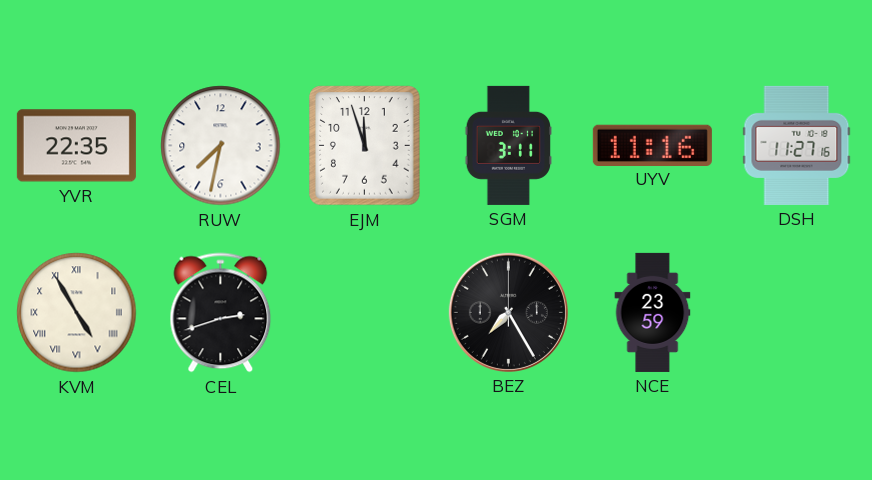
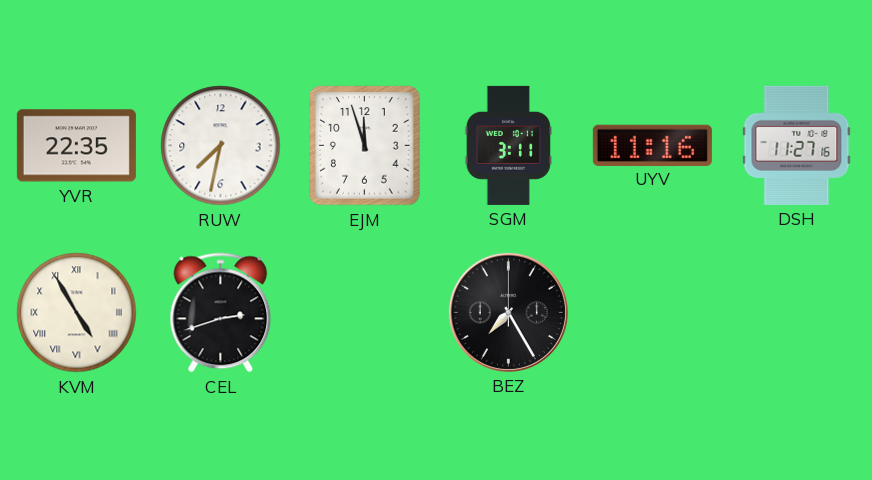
NCE: 23:59 -> none
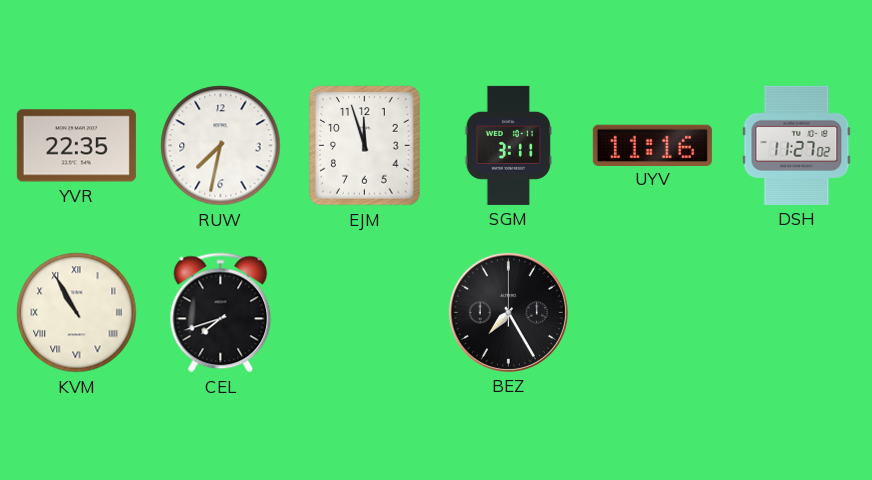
DSH: 11:27:16 -> 11:27:02
KVM: 4:55 -> 10:55
CEL: 2:42 -> 7:42
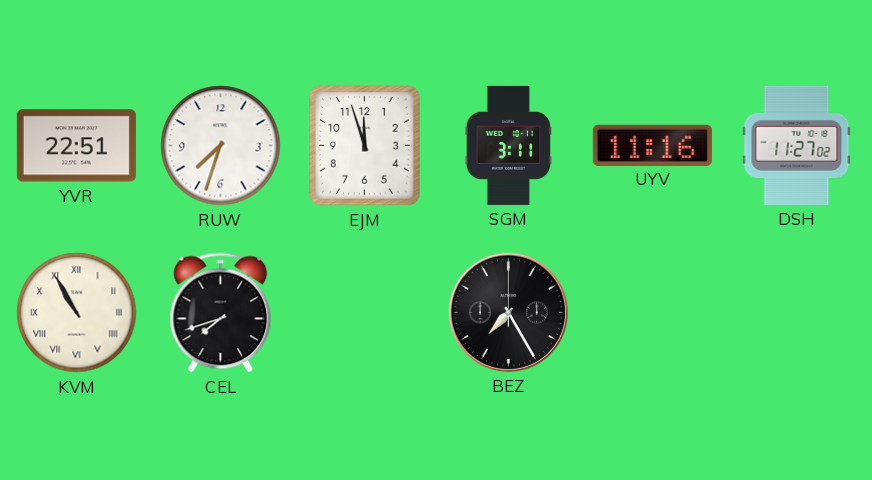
YVR: 22:35 -> 22:51
RUW: 7:32 -> 7:33
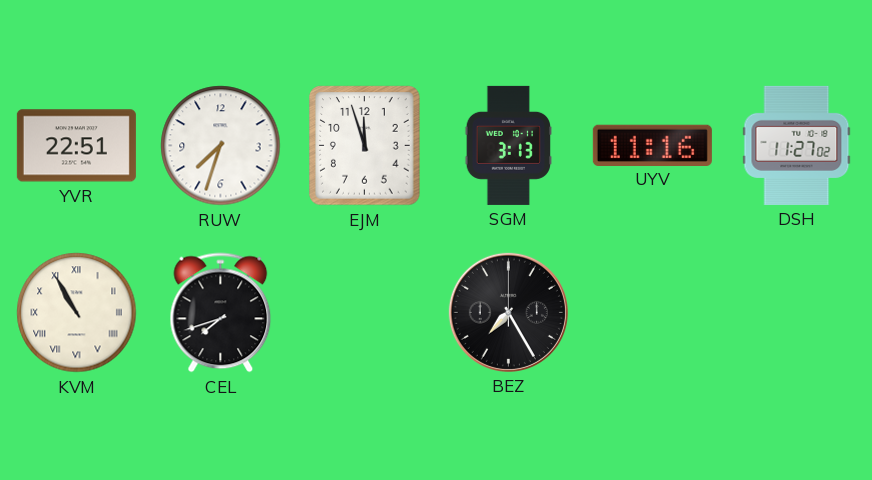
SGM: 3:11 -> 3:13
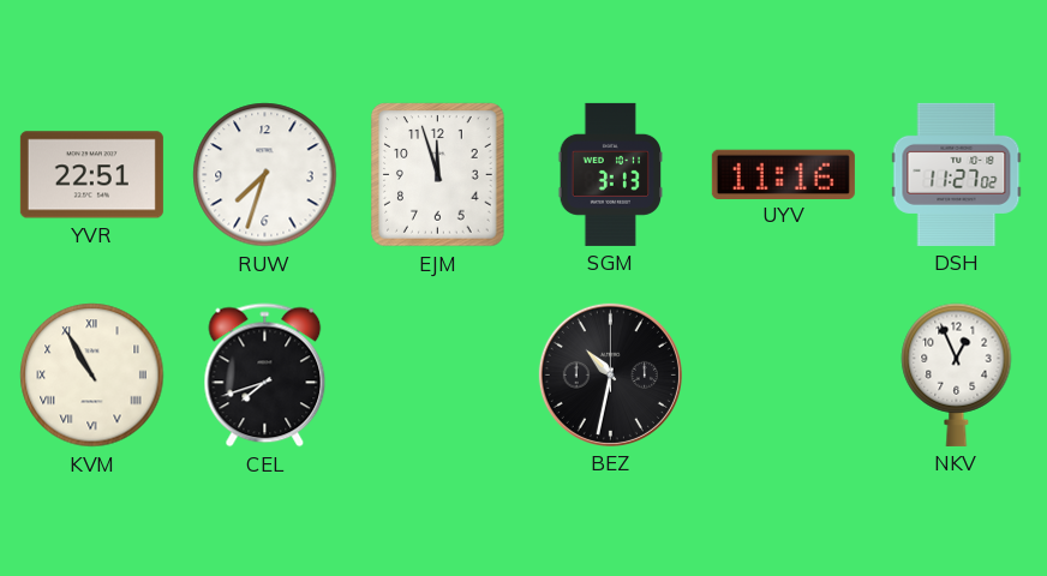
BEZ: 7:25 -> 10:32
NKV: none -> 12:56
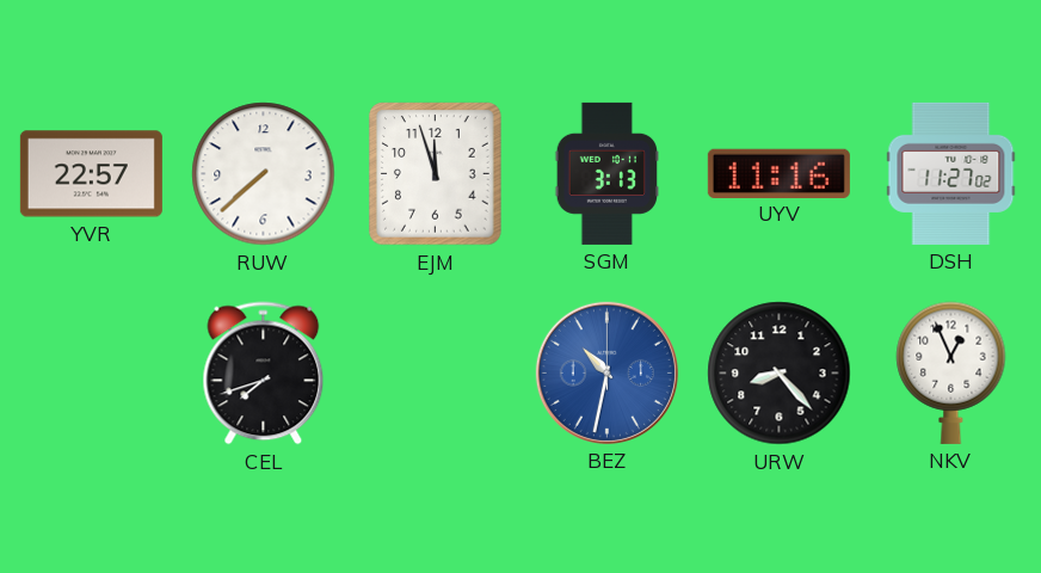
YVR: 22:51 -> 22:57
RUW: 7:33 -> 7:38
KVM: 10:55 -> none
BEZ dial: black -> blue
URW: none -> 8:23
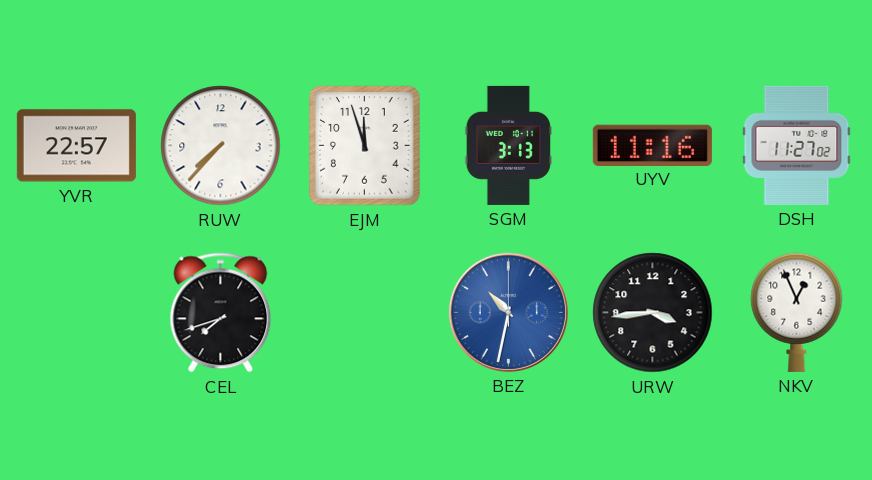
RUW: 7:38 -> 7:37
URW: 8:23 -> 3:44
